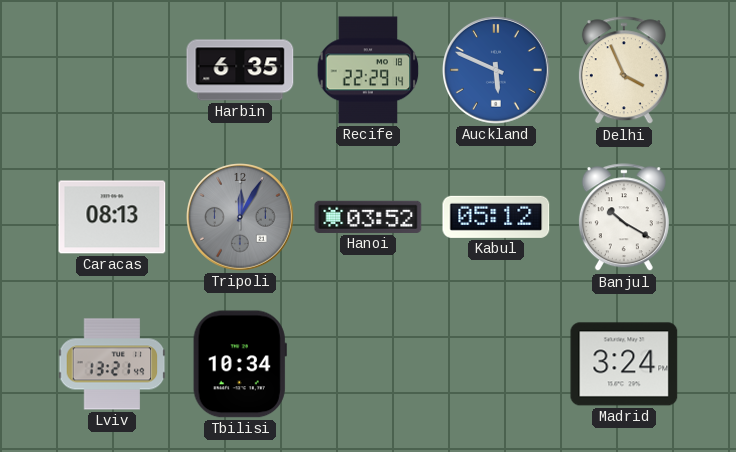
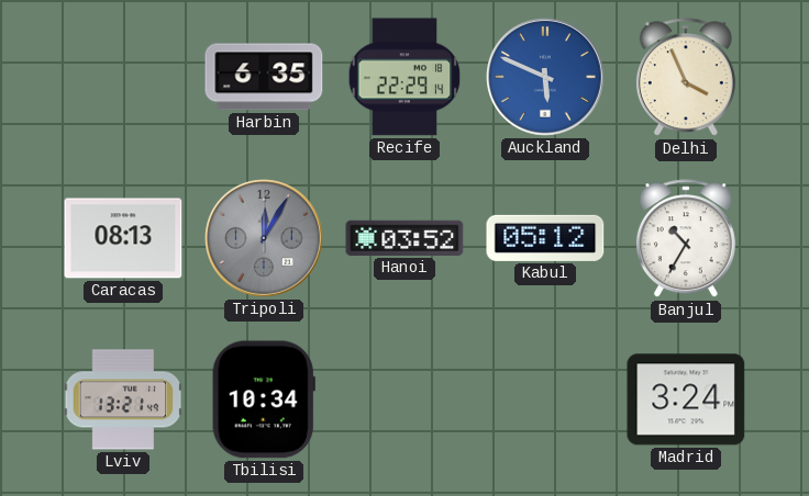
Banjul: 10:20 -> 10:35
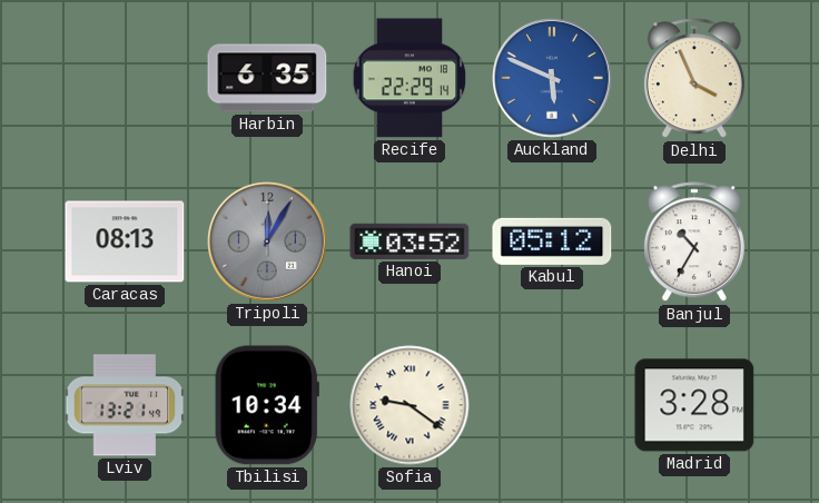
Sofia: none -> 9:21
Madrid: 3:24 -> 3:28
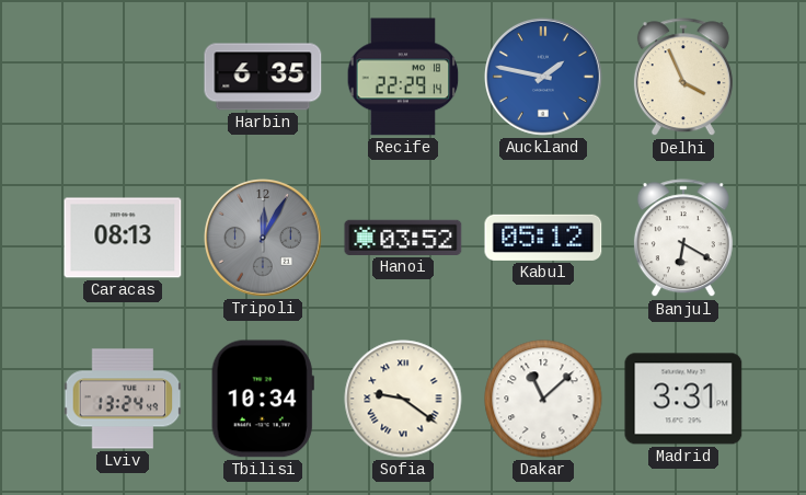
Auckland: 5:49 -> 1:47
Banjul: 10:35 -> 6:20
Lviv: 13:21 -> 13:24
Dakar: none -> 11:08
Madrid: 3:28 -> 3:31
